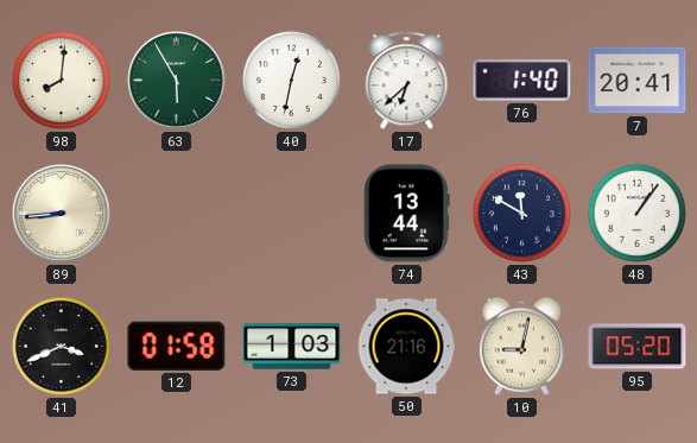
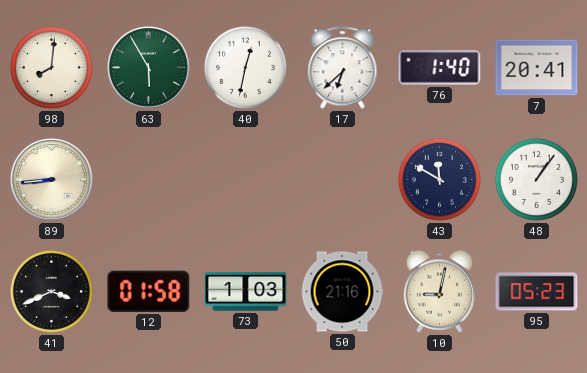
74: 13:44 -> none
95: 05:20 -> 05:23
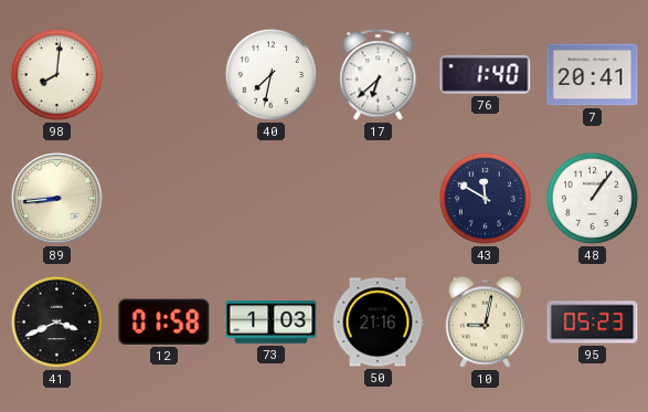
63: 5:55 -> none
40: 12:32 -> 7:32
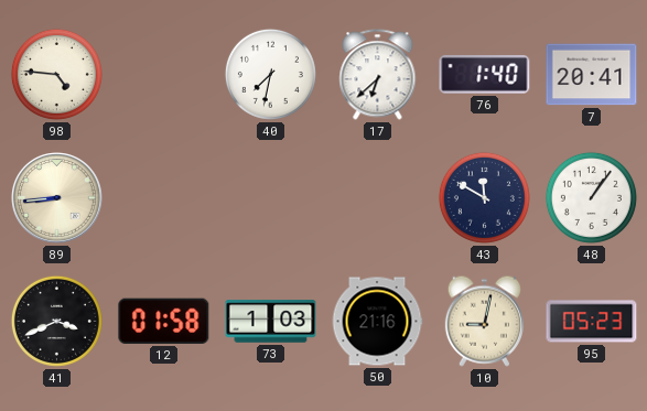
98: 8:01 -> 4:46
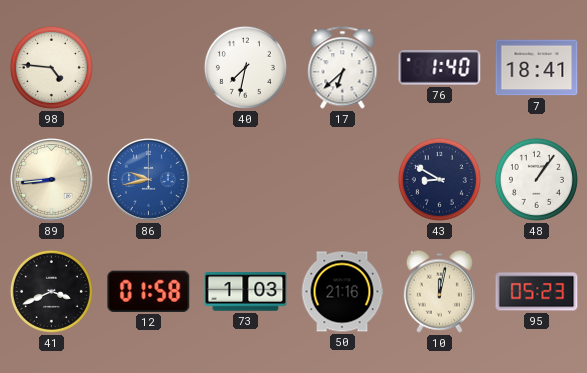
7: 20:41 -> 18:41
86: none -> 9:43
43: 11:50 -> 8:50
10: 9:02 -> 12:02
